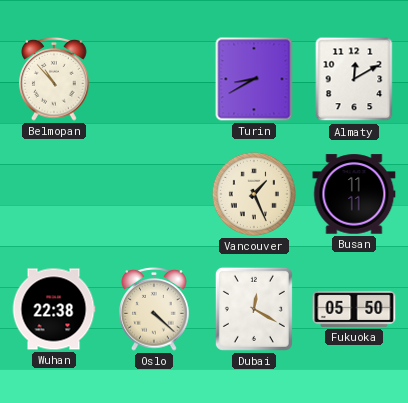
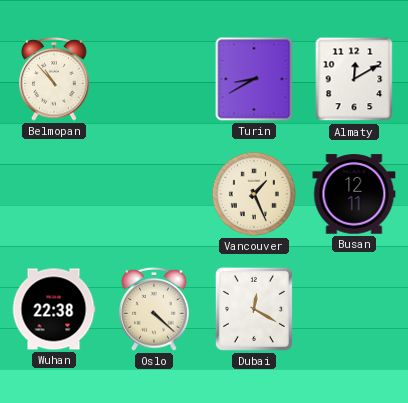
Busan: 11:11 -> 12:11
Fukuoka: 05:50 -> none
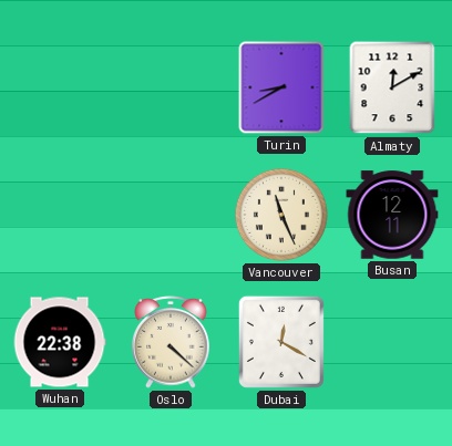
Belmopan: 10:53 -> none
Vancouver: 1:26 -> 11:26
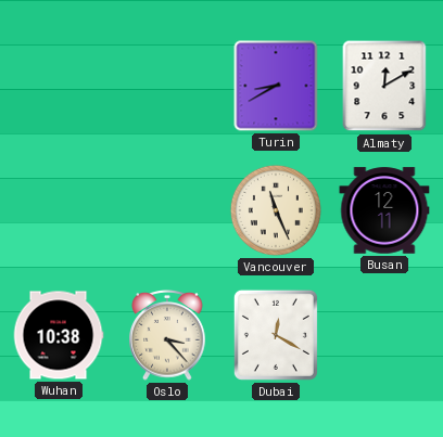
Wuhan: 22:38 -> 10:38
Oslo: 4:22 -> 3:23
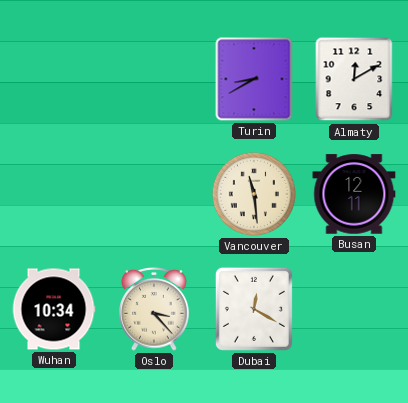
Vancouver: 11:26 -> 11:29
Wuhan: 10:38 -> 10:34
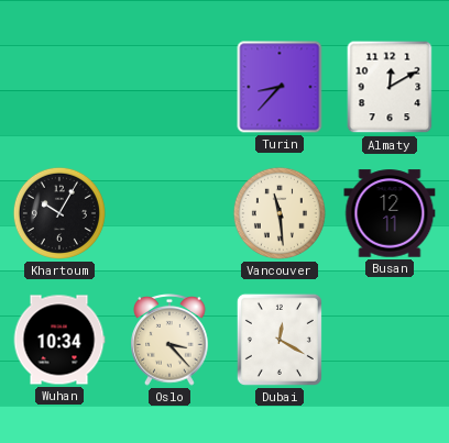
Turin: 8:40 -> 8:37
Khartoum: none -> 10:05
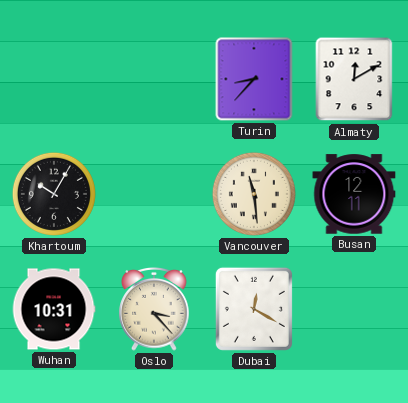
Wuhan: 10:34 -> 10:31
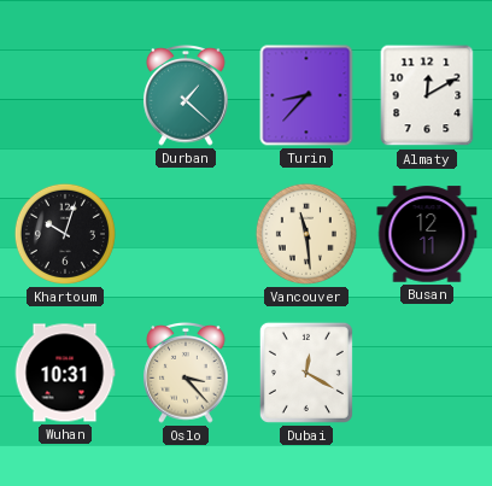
Durban: none -> 1:22
Khartoum: 10:05 -> 10:03
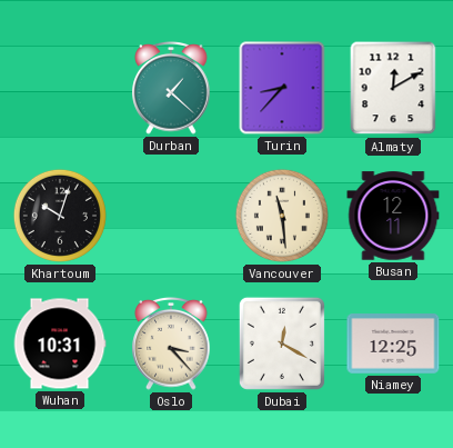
Niamey: none -> 12:25
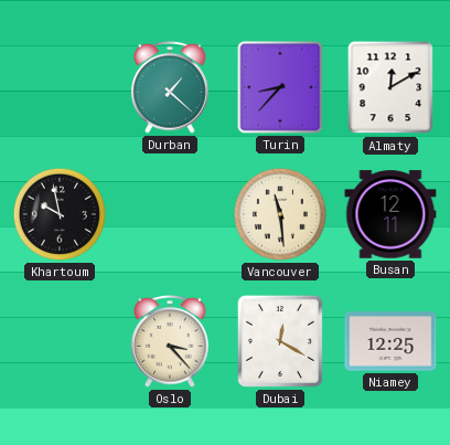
Khartoum: 10:03 -> 9:58
Wuhan: 10:31 -> none
